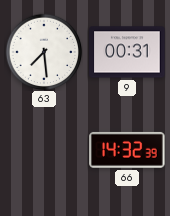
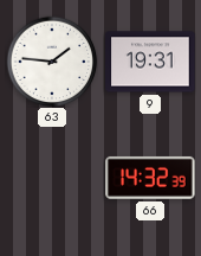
63: 7:29 -> 1:46
9: 00:31 -> 19:31
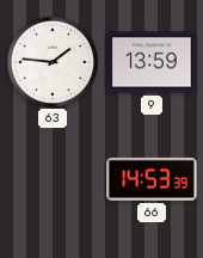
9: 19:31 -> 13:59
66: 14:32 -> 14:53
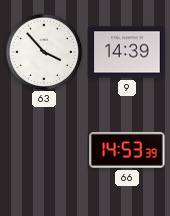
63: 1:46 -> 3:53
9: 13:59 -> 14:39
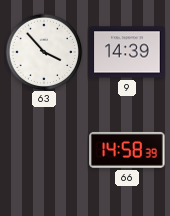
66: 14:53 -> 14:58
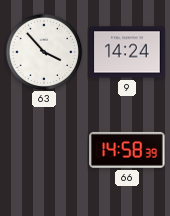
9: 14:39 -> 14:24
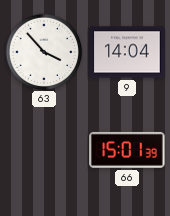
9: 14:24 -> 14:04
66: 14:58 -> 15:01
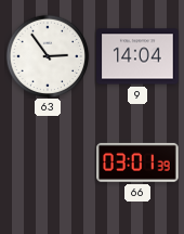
63: 3:53 -> 2:54
66: 15:01 -> 03:01
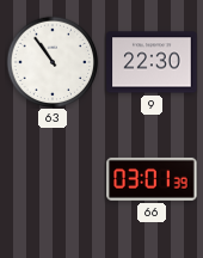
63: 2:54 -> 10:54
9: 14:04 -> 22:30
